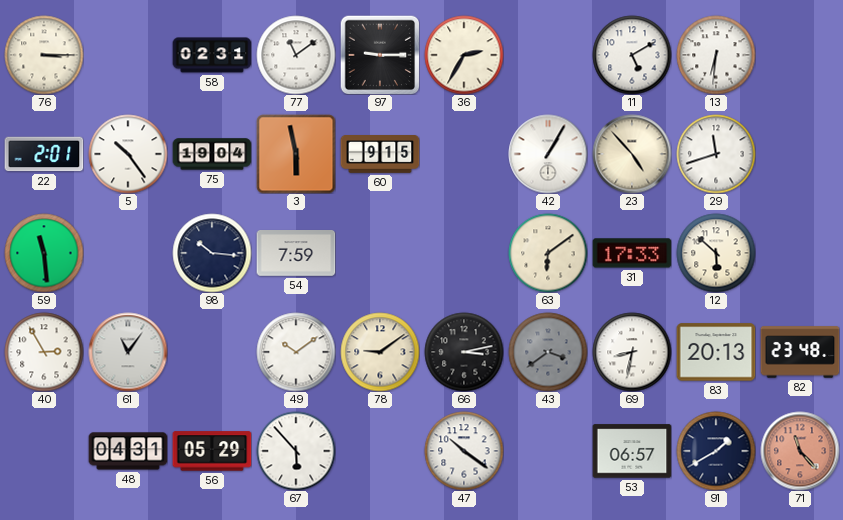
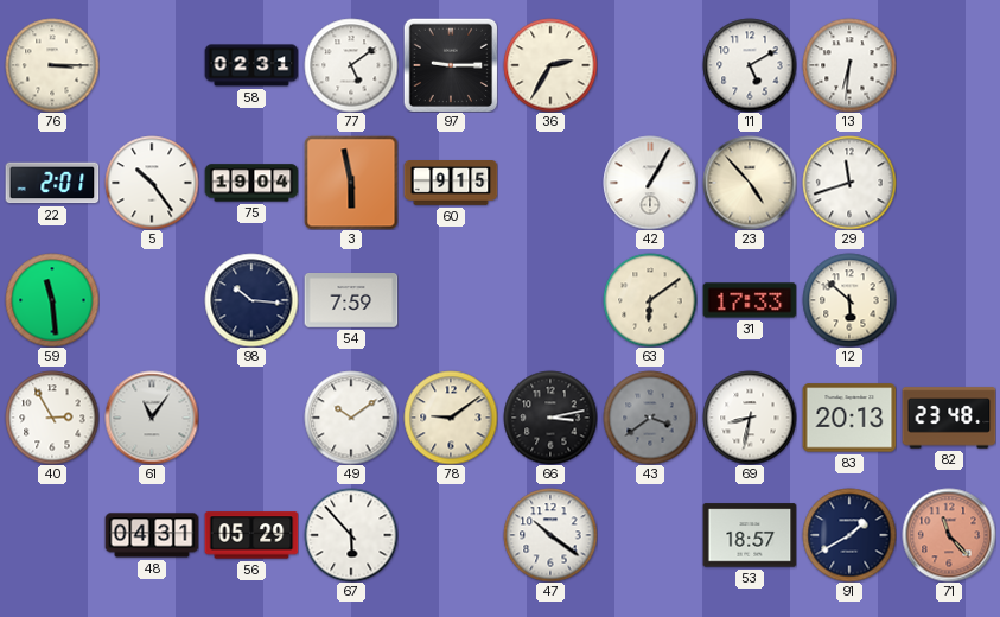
77: 11:09 -> 5:09
53: 06:57 -> 18:57
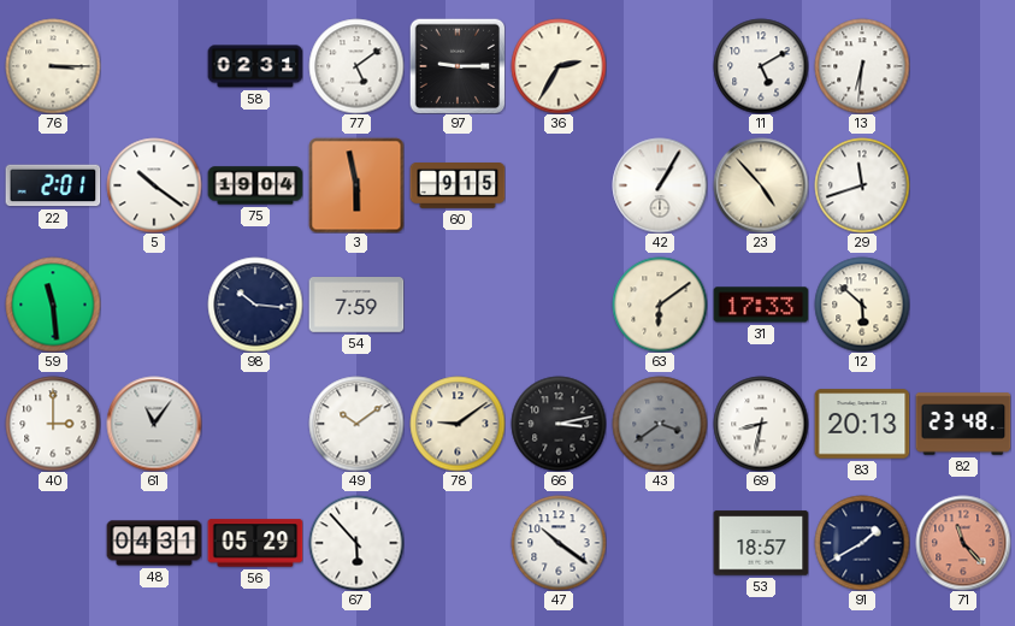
5: 10:24 -> 10:21
40: 2:55 -> 3:00
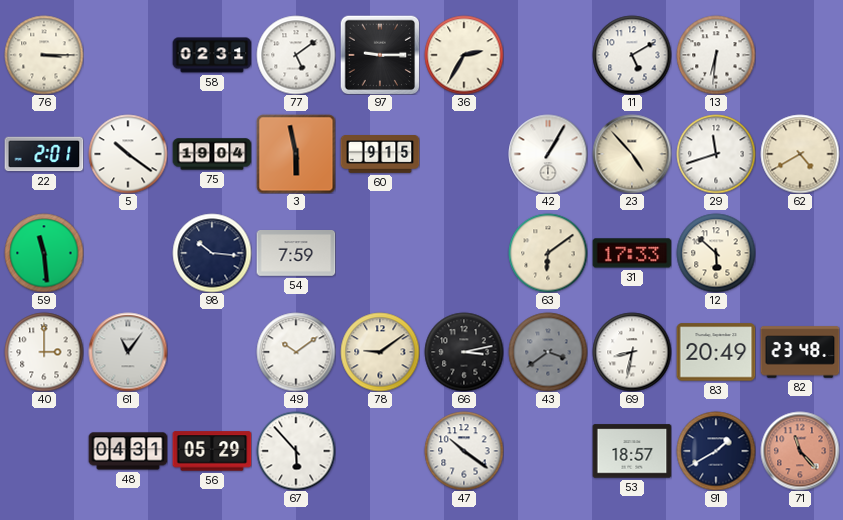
62: none -> 4:40
83: 20:13 -> 20:49
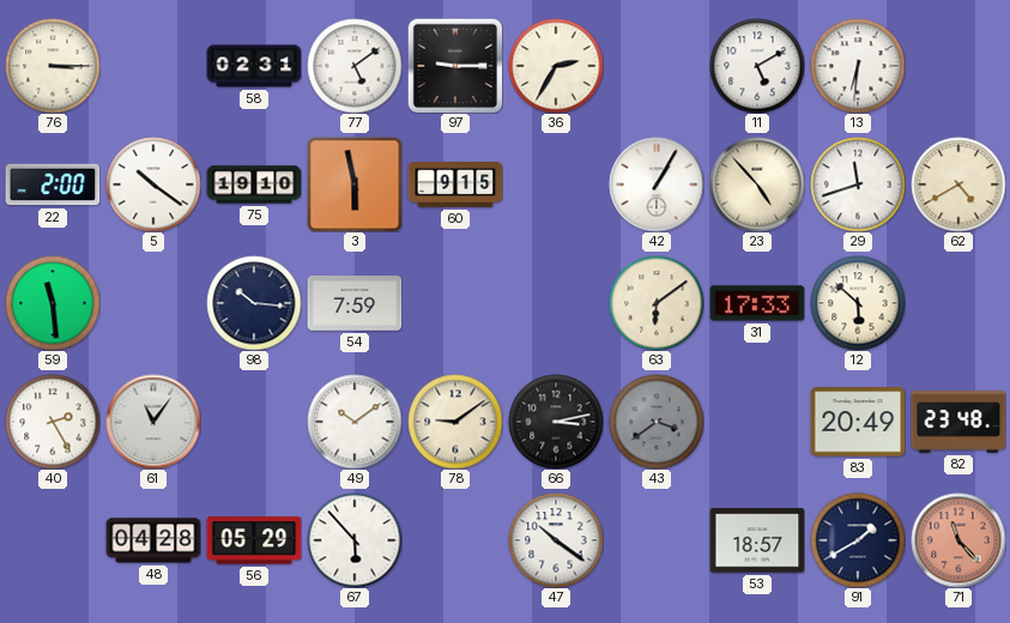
22: 2:01 -> 2:00
75: 19:04 -> 19:10
40: 3:00 -> 2:25
69: 8:32 -> none
48: 04:31 -> 04:28
